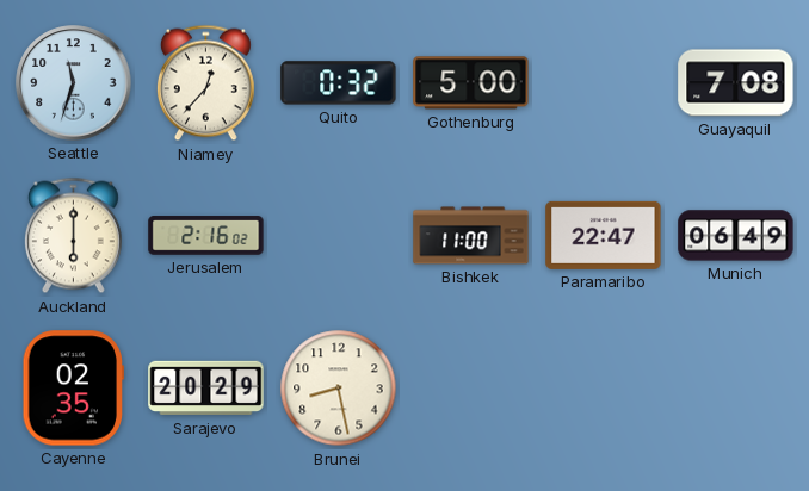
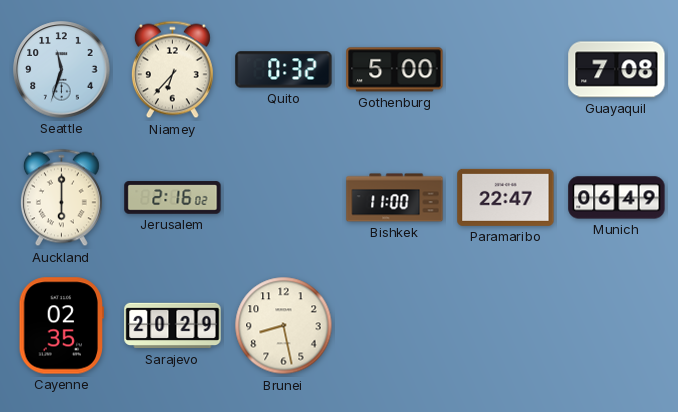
Niamey: 12:37 -> 6:37
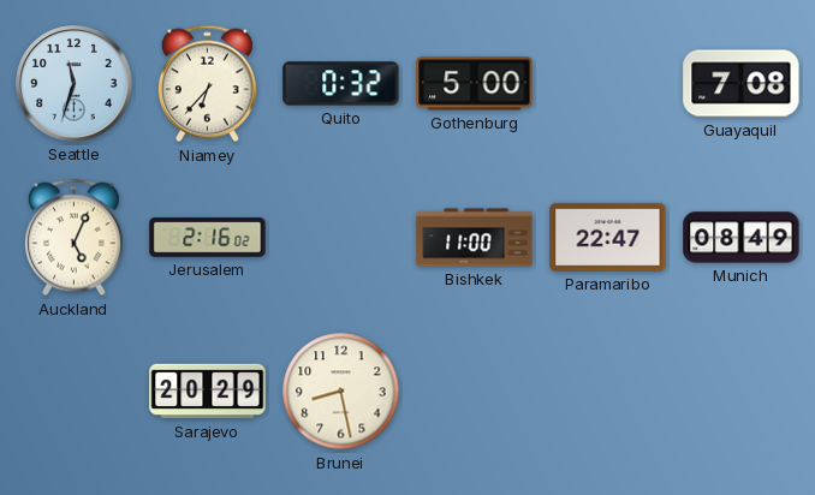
Auckland: 6:00 -> 5:04
Munich: 06:49 -> 08:49
Cayenne: 02:35 -> none
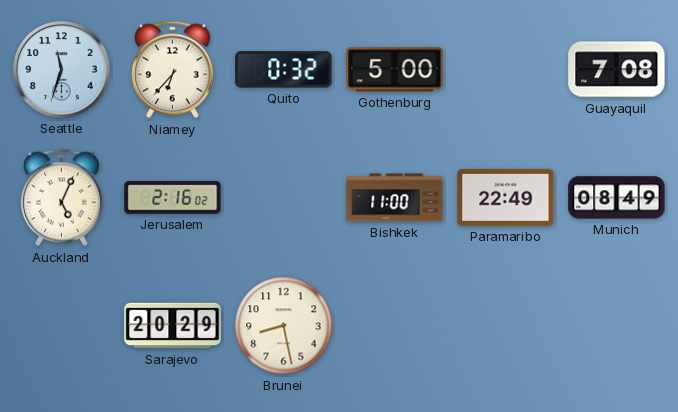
Paramaribo: 22:47 -> 22:49
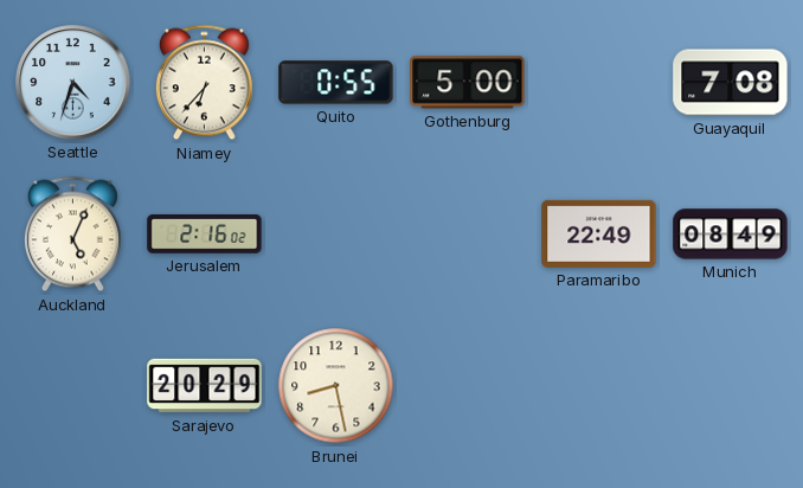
Seattle: 11:33 -> 4:33
Quito: 0:32 -> 0:55
Bishkek: 11:00 -> none
